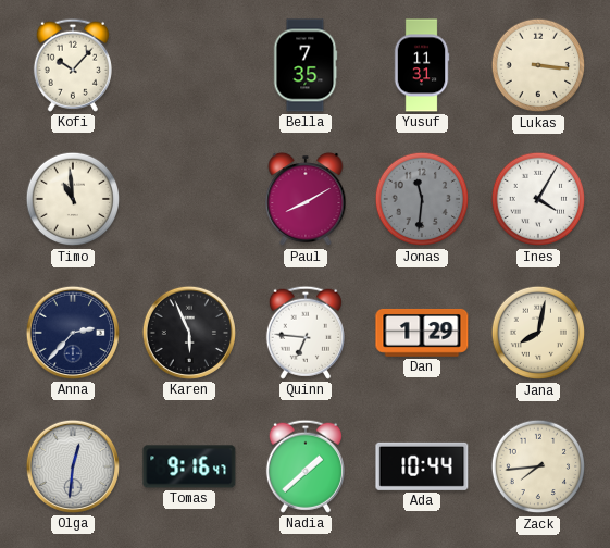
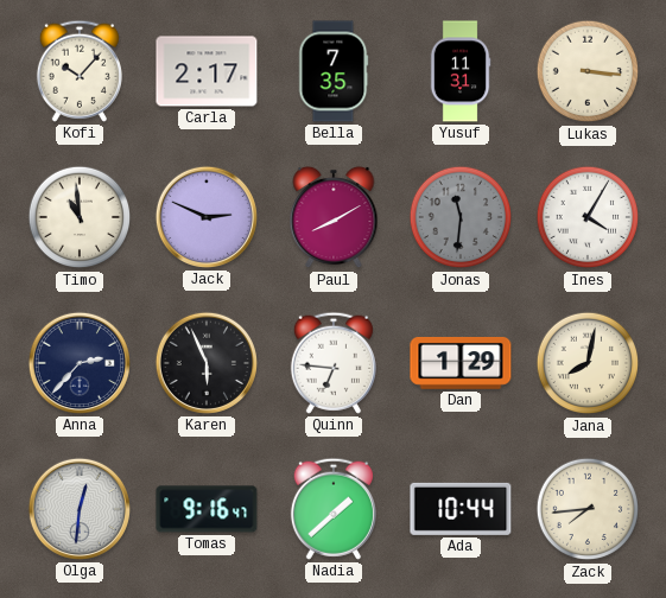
Carla: none -> 2:17
Jack: none -> 2:49
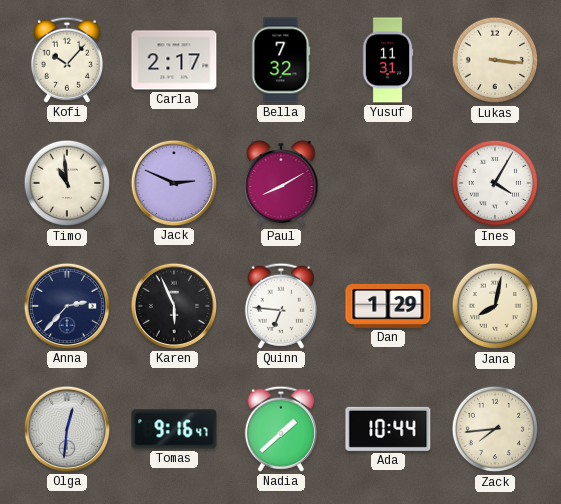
Bella: 7:35 -> 7:32
Jonas: 11:31 -> none
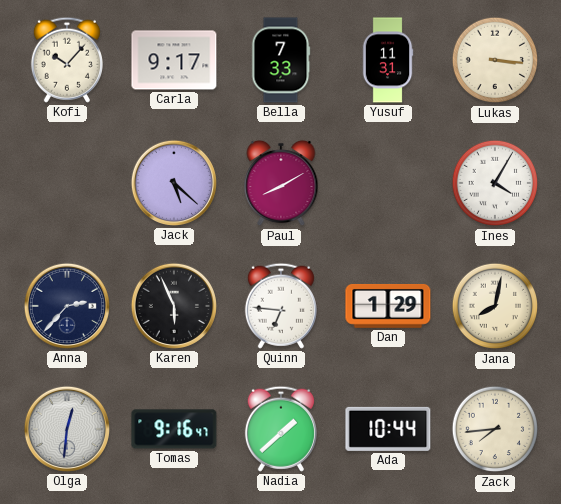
Carla: 2:17 -> 9:17
Bella: 7:32 -> 7:33
Timo: 10:59 -> none
Jack: 2:49 -> 5:22
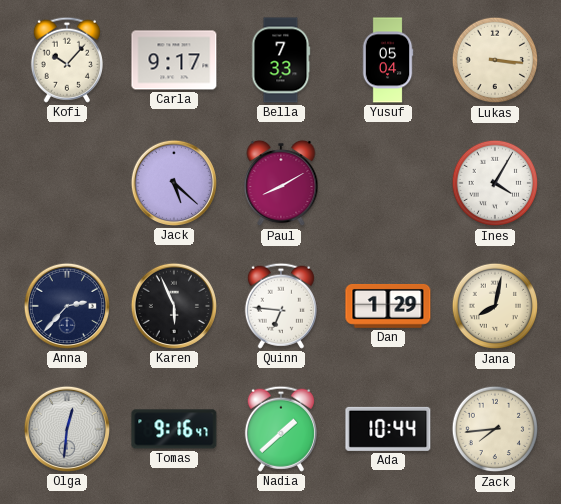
Yusuf: 11:31 -> 05:04
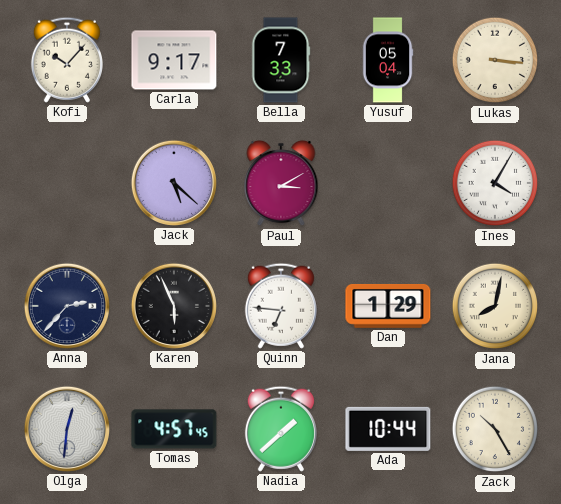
Paul: 8:10 -> 3:10
Tomas: 9:16 -> 4:57
Zack: 7:44 -> 10:25
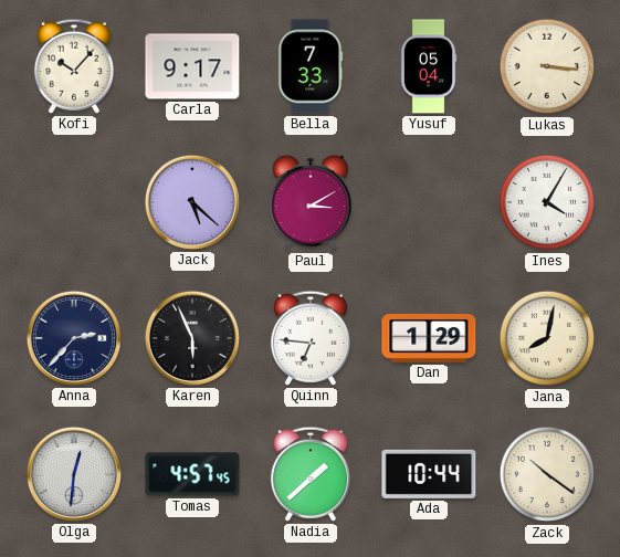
Zack: 10:25 -> 10:21
